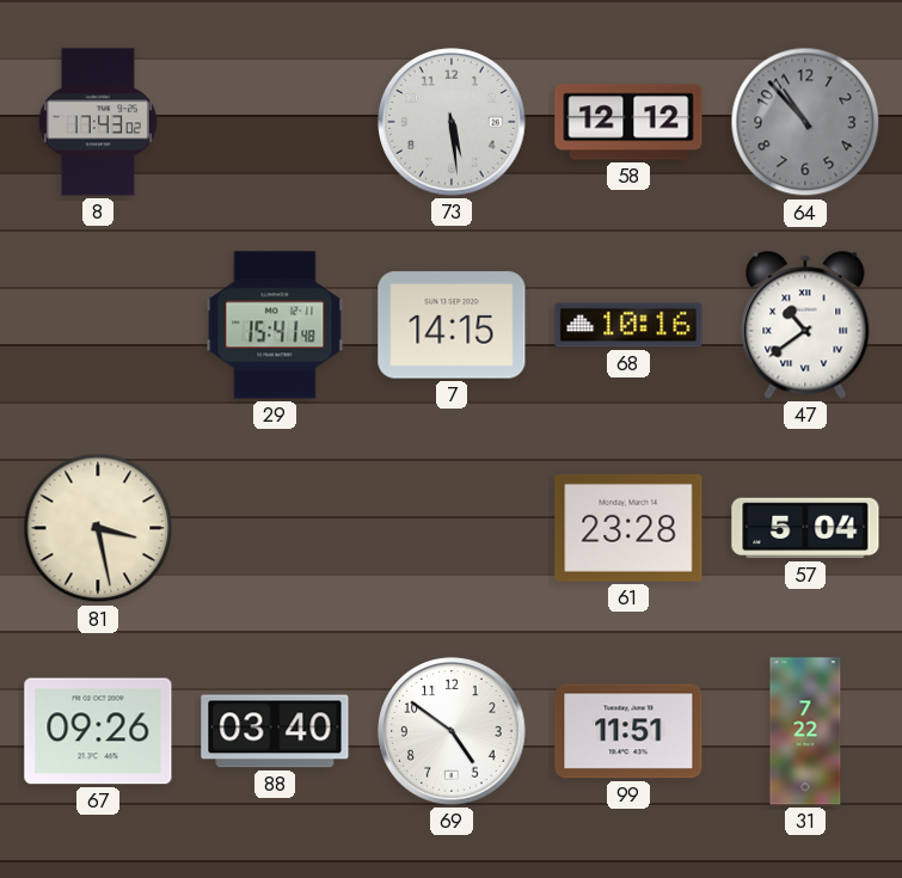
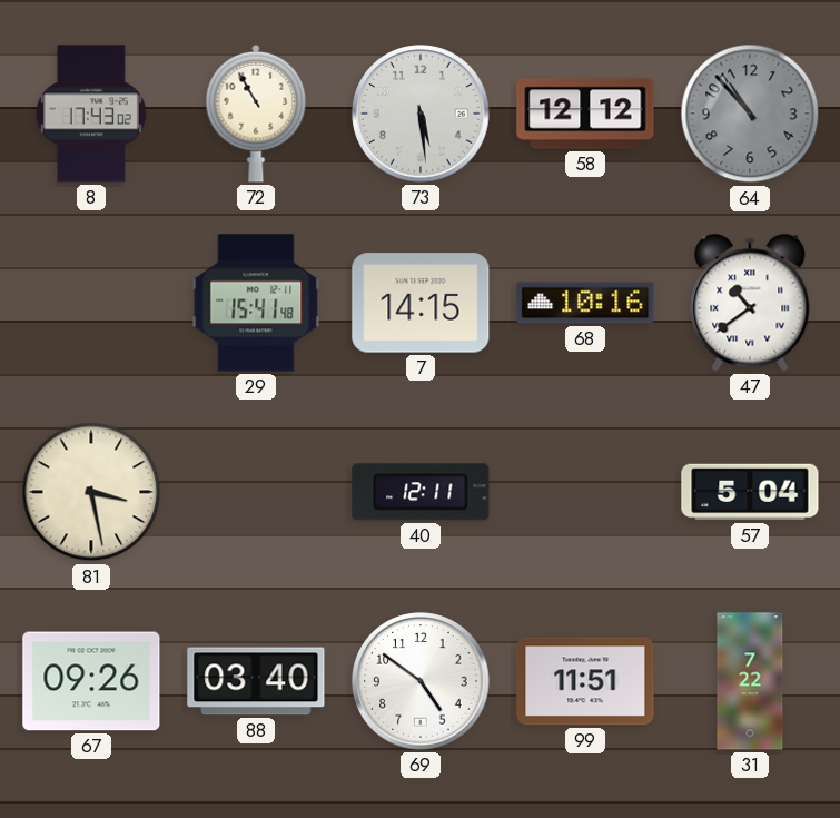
72: none -> 10:55
40: none -> 12:11
61: 23:28 -> none
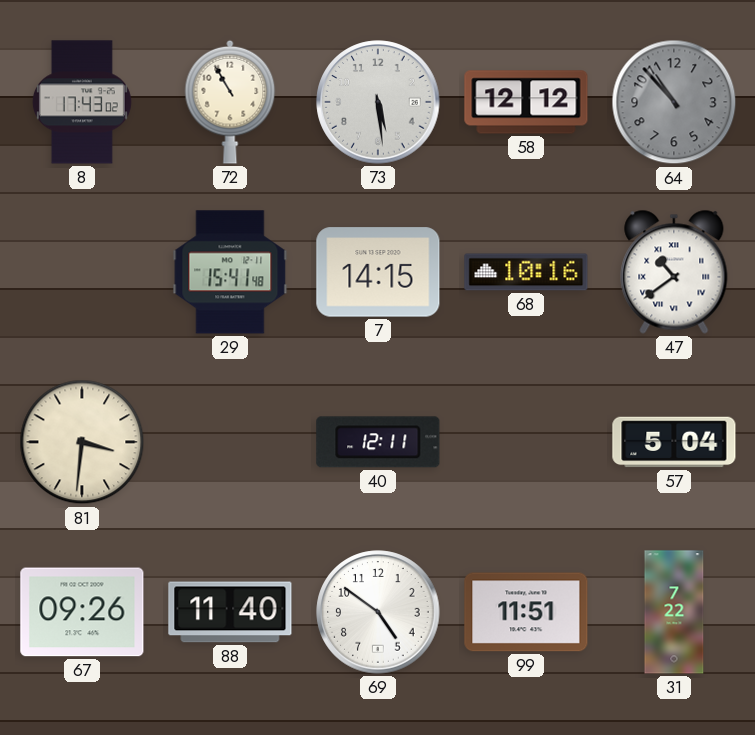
81: 3:28 -> 3:31
88: 03:40 -> 11:40
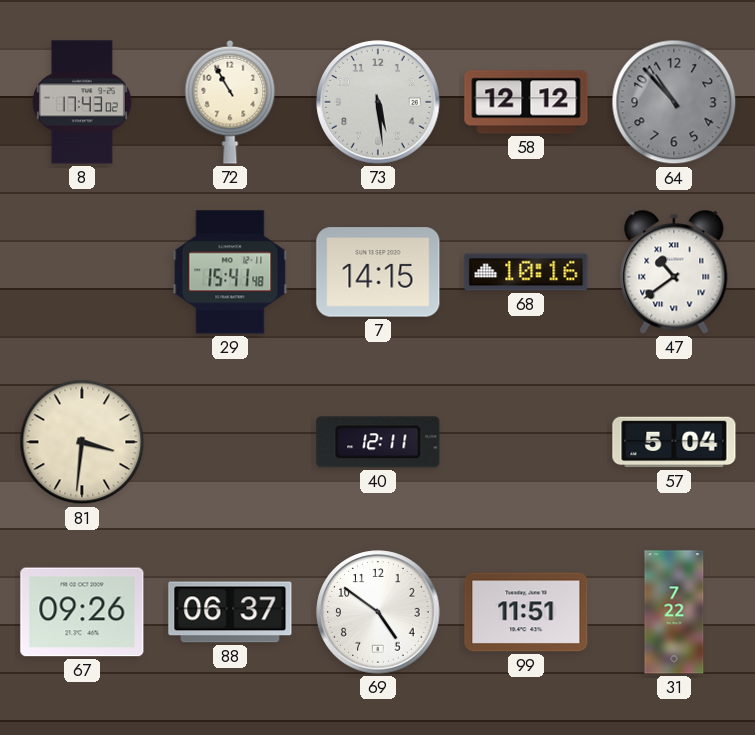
88: 11:40 -> 06:37
